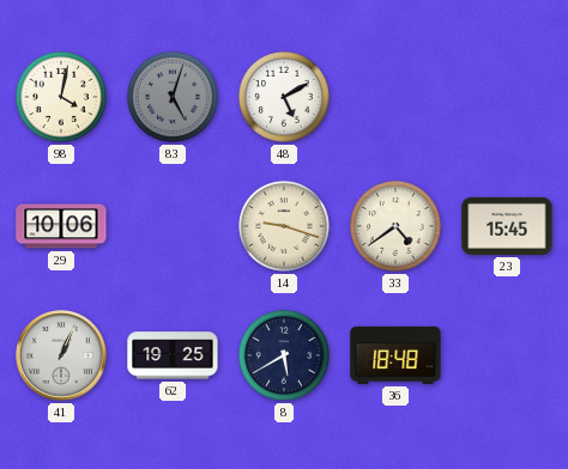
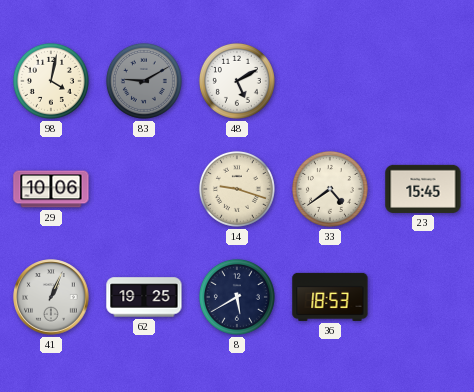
83: 5:03 -> 9:10
36: 18:48 -> 18:53
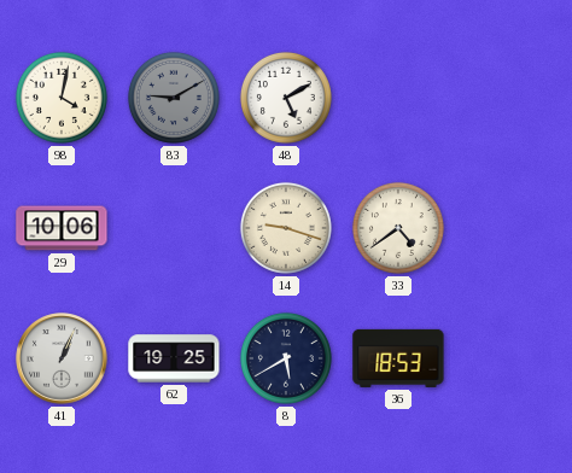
23: 15:45 -> none
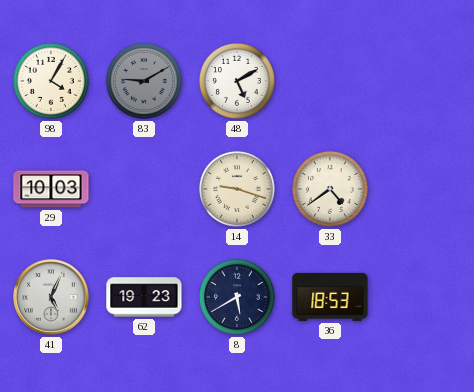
98: 4:02 -> 4:05
29: 10:06 -> 10:03
41: 1:04 -> 5:04
62: 19:25 -> 19:23
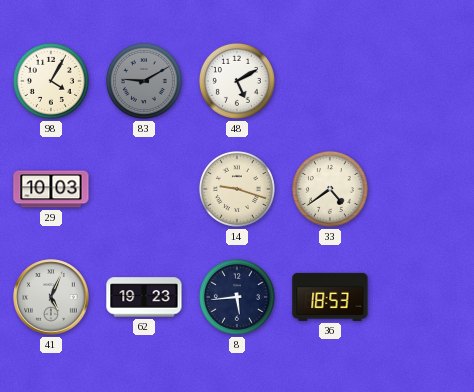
8: 5:40 -> 5:44
